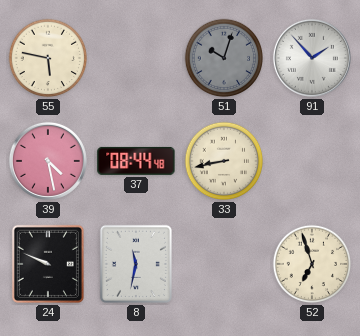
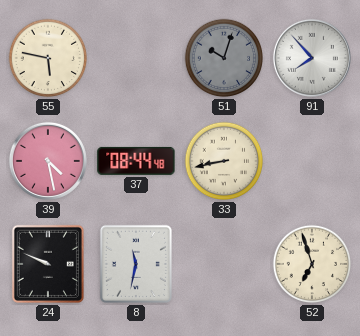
91: 1:53 -> 7:53
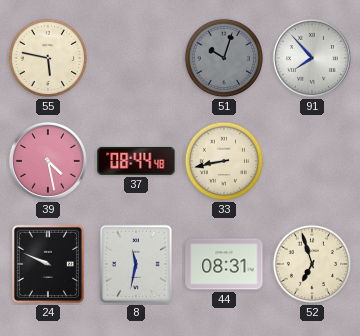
44: none -> 08:31
